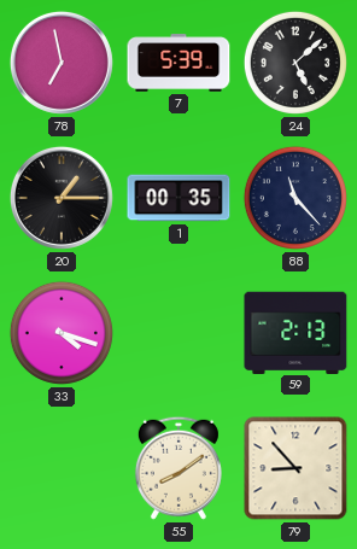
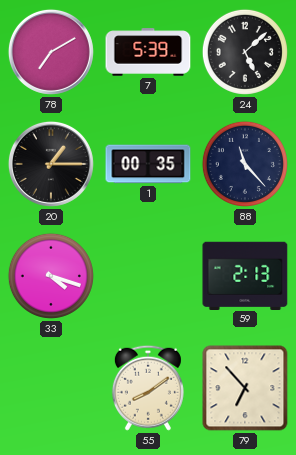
78: 6:58 -> 7:10
79: 8:53 -> 6:53
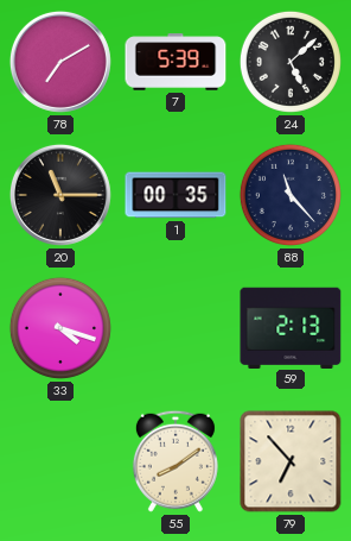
20: 1:15 -> 11:15
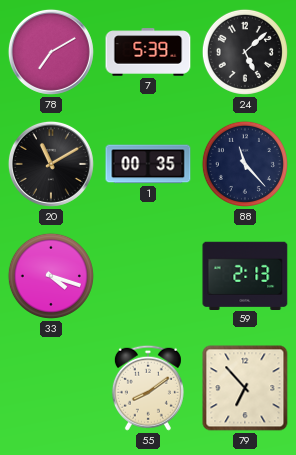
20: 11:15 -> 11:10
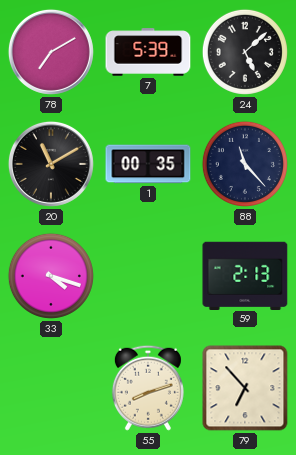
55: 8:09 -> 8:12
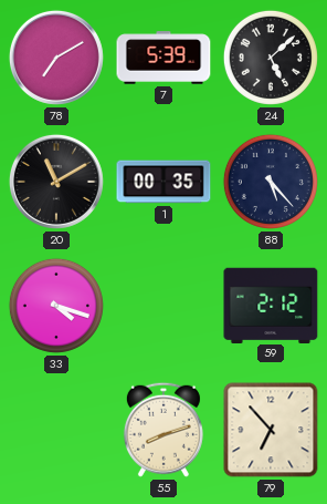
88: 11:23 -> 5:23
59: 2:13 -> 2:12
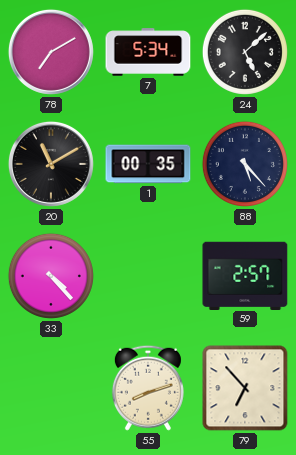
7: 5:39 -> 5:34
33: 4:18 -> 4:23
59: 2:12 -> 2:57
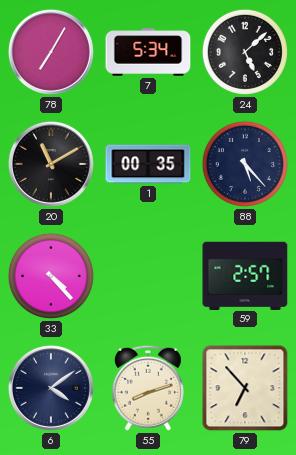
78: 7:10 -> 7:05
6: none -> 4:09
